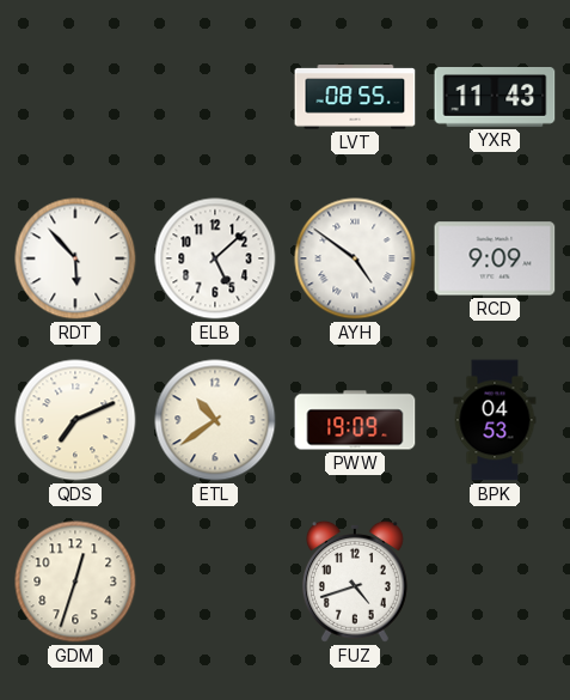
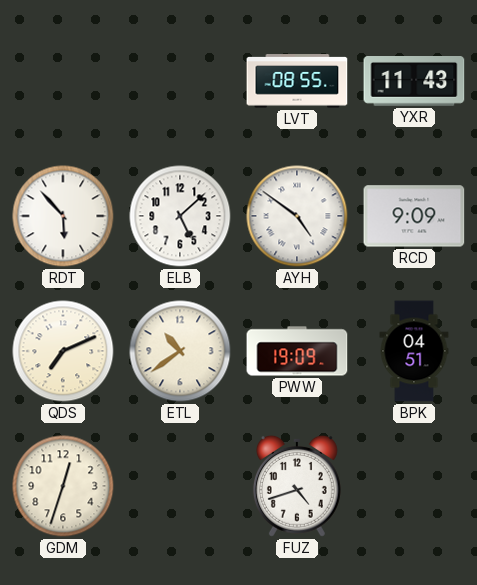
BPK: 04:53 -> 04:51
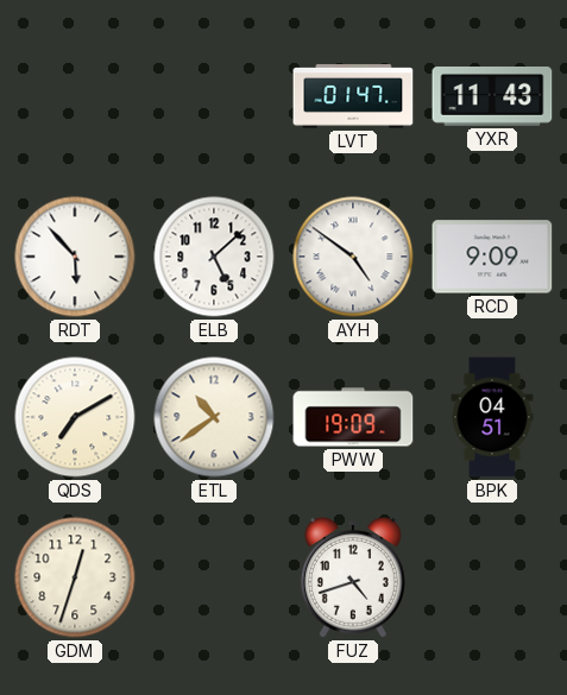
LVT: 08:55 -> 01:47
QDS: 7:11 -> 7:10
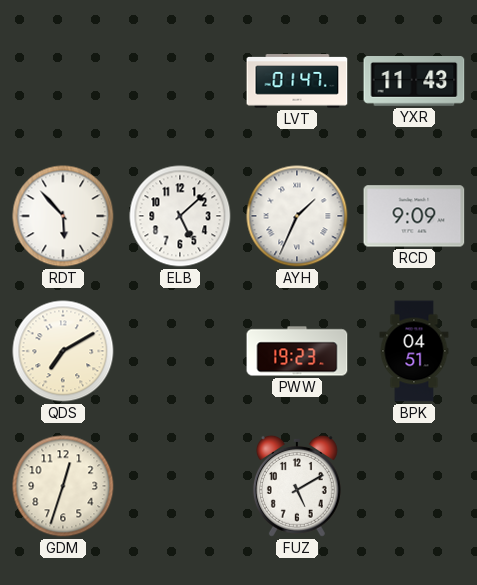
AYH: 4:51 -> 1:34
ETL: 10:39 -> none
PWW: 19:09 -> 19:23
FUZ: 4:42 -> 5:10
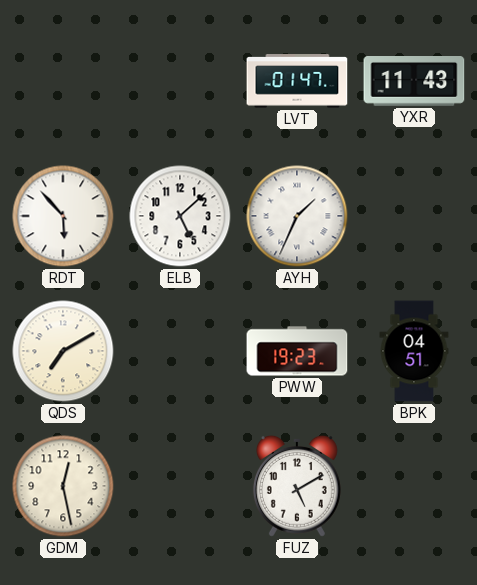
RCD: 9:09 -> none
GDM: 12:33 -> 12:28
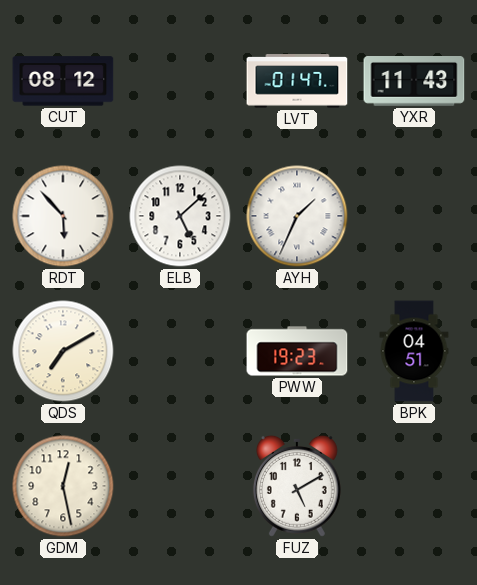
CUT: none -> 08:12
